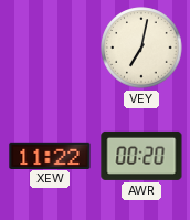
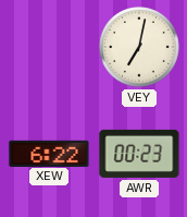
XEW: 11:22 -> 6:22
AWR: 00:20 -> 00:23
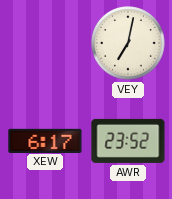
XEW: 6:22 -> 6:17
AWR: 00:23 -> 23:52
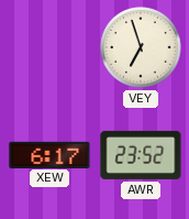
VEY: 7:02 -> 6:57
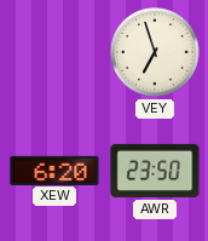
XEW: 6:17 -> 6:20
AWR: 23:52 -> 23:50
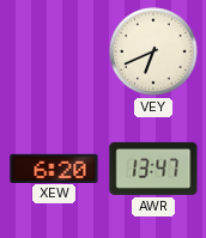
VEY: 6:57 -> 6:41
AWR: 23:50 -> 13:47
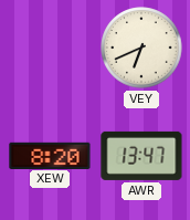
XEW: 6:20 -> 8:20
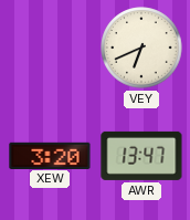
XEW: 8:20 -> 3:20
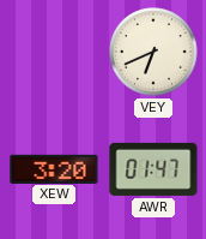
AWR: 13:47 -> 01:47
